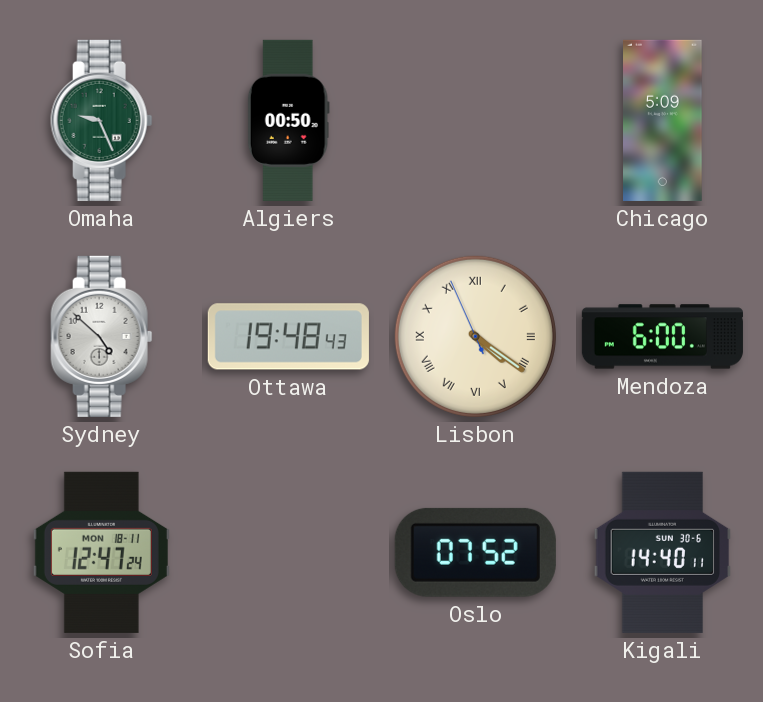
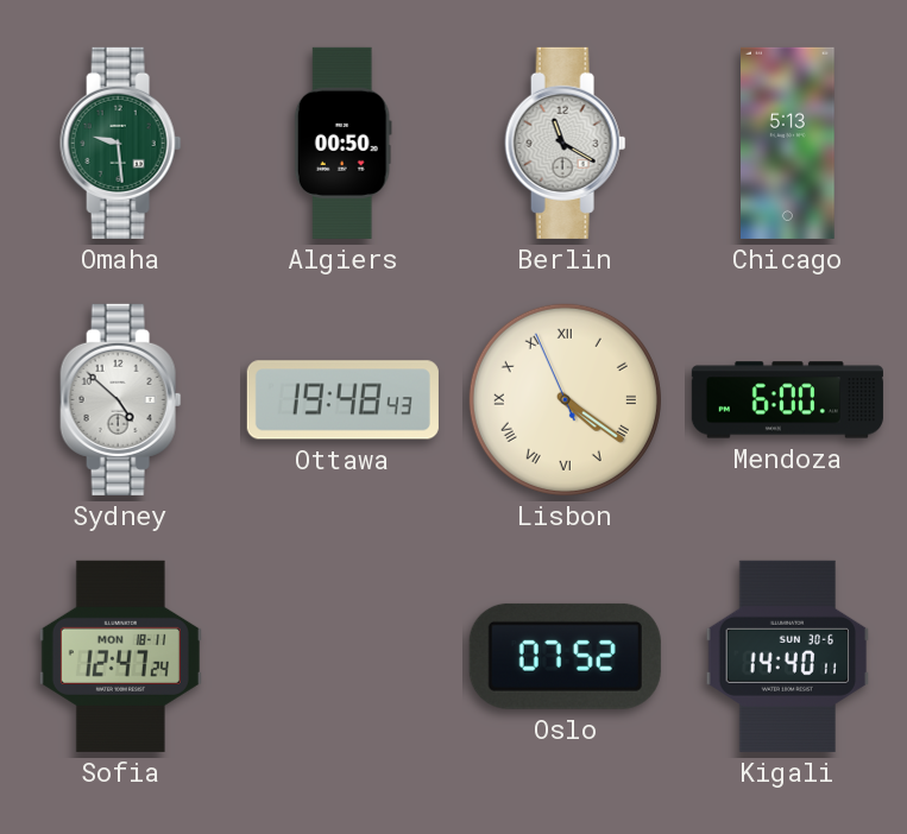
Omaha: 9:26 -> 9:29
Berlin: none -> 11:20
Chicago: 5:09 -> 5:13
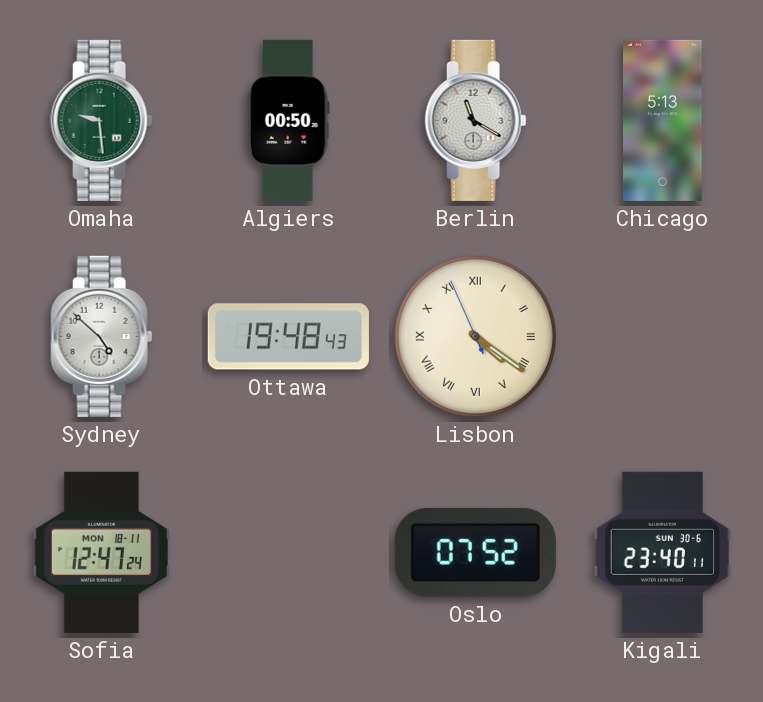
Mendoza: 6:00 -> none
Kigali: 14:40 -> 23:40
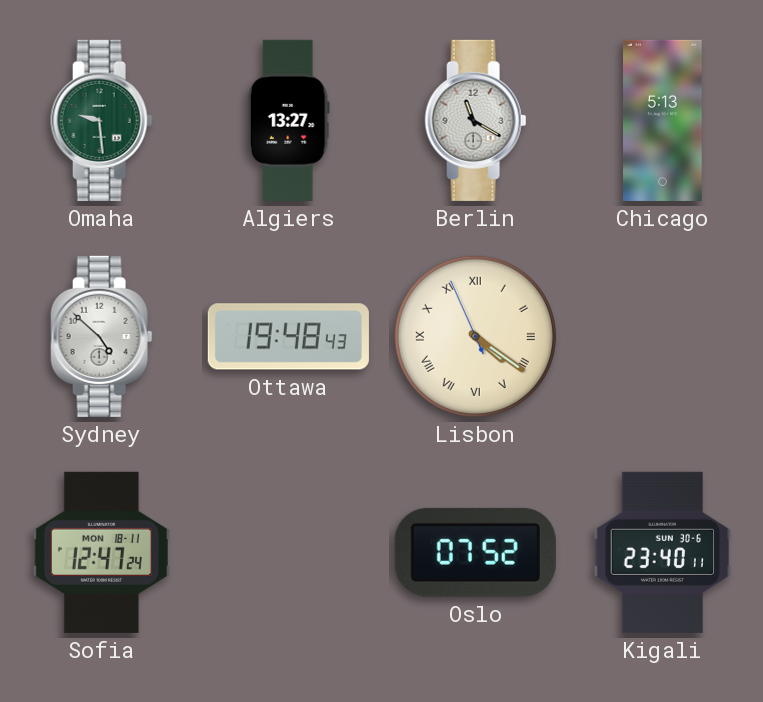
Algiers: 00:50 -> 13:27
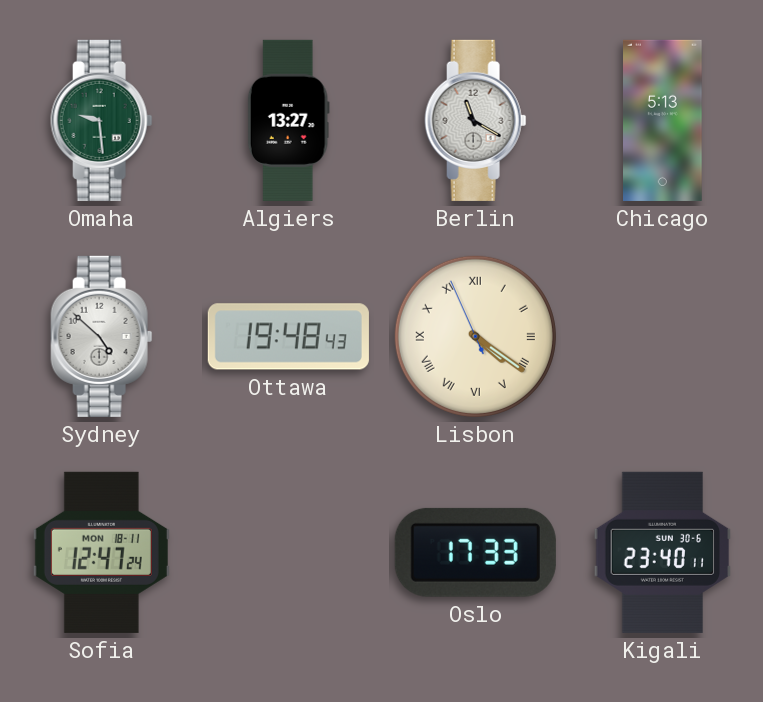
Oslo: 07:52 -> 17:33
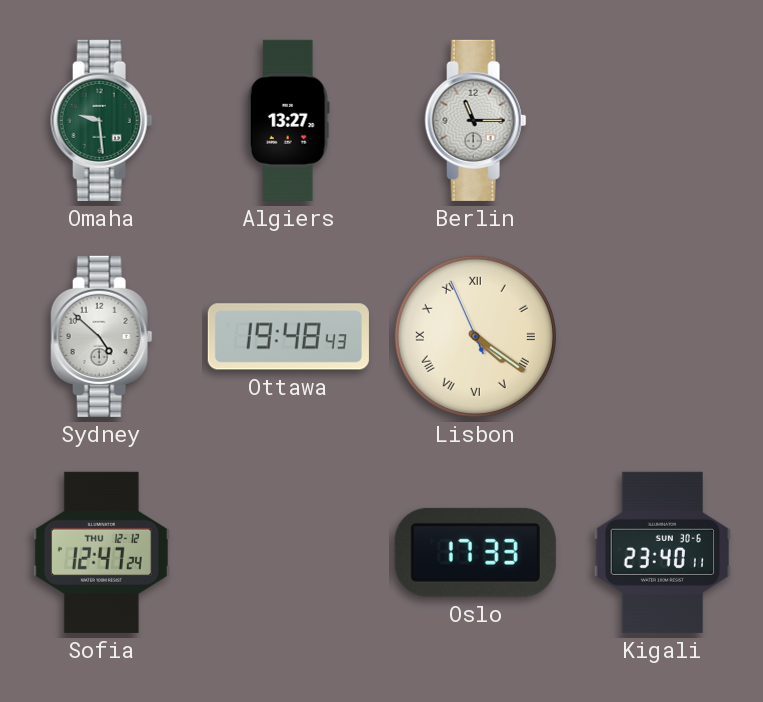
Berlin: 11:20 -> 11:15
Chicago: 5:13 -> none
Sofia date: MON 18-11 -> THU 12-12
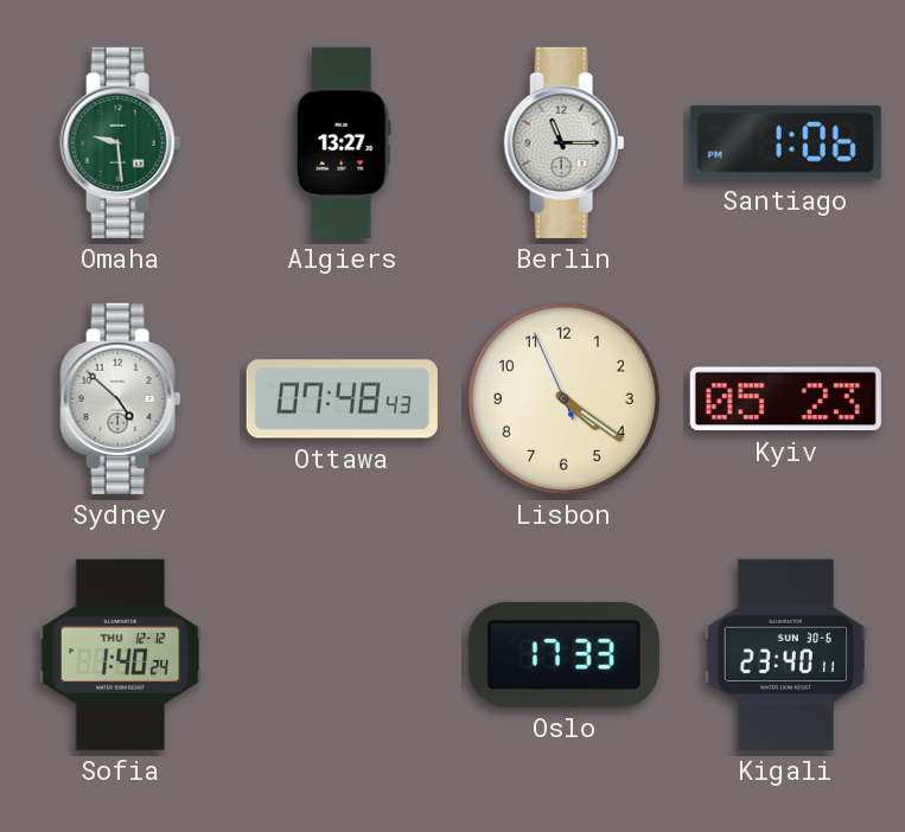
Santiago: none -> 1:06
Ottawa: 19:48 -> 07:48
Lisbon numerals: Roman -> Arabic
Kyiv: none -> 05:23
Sofia: 12:47 -> 1:40
